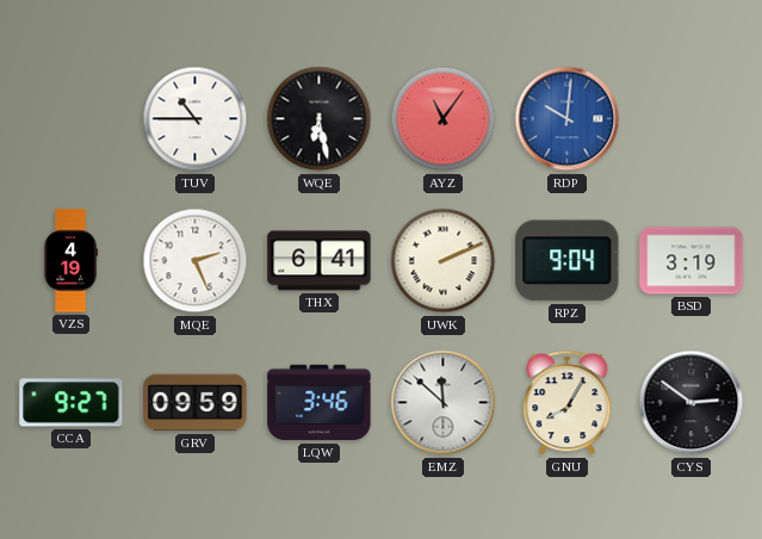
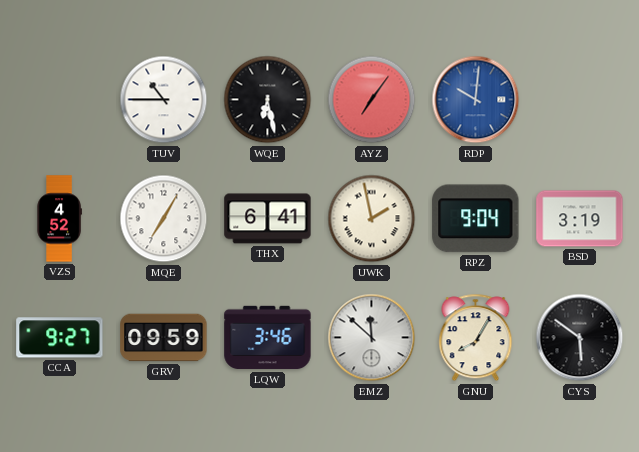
AYZ: 11:06 -> 7:06
VZS: 4:19 -> 4:52
MQE: 2:26 -> 7:05
UWK: 2:11 -> 1:58
CYS: 2:51 -> 5:51
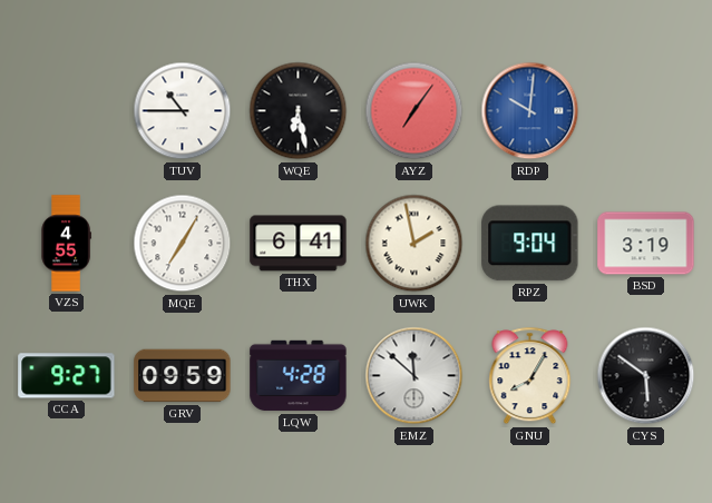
VZS: 4:52 -> 4:55
LQW: 3:46 -> 4:28
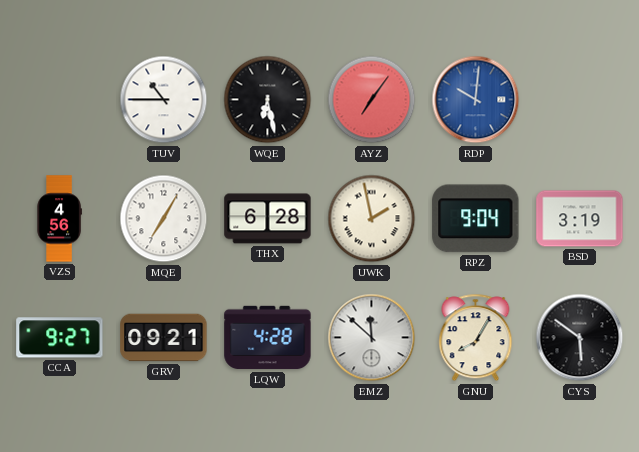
VZS: 4:55 -> 4:56
THX: 6:41 -> 6:28
GRV: 09:59 -> 09:21
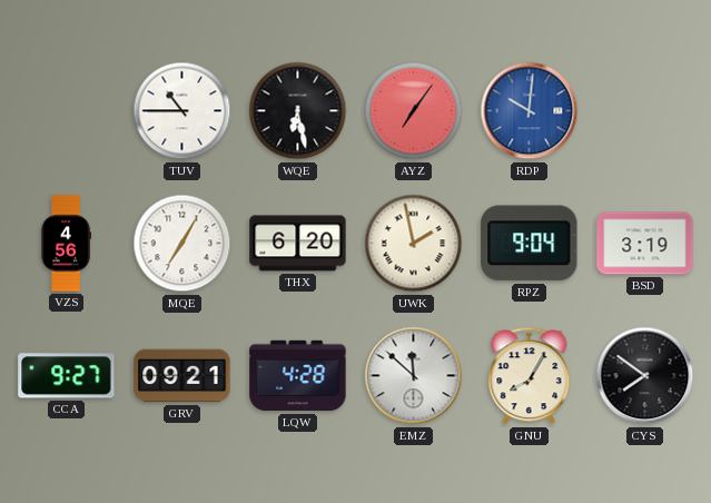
THX: 6:28 -> 6:20
CYS: 5:51 -> 7:51
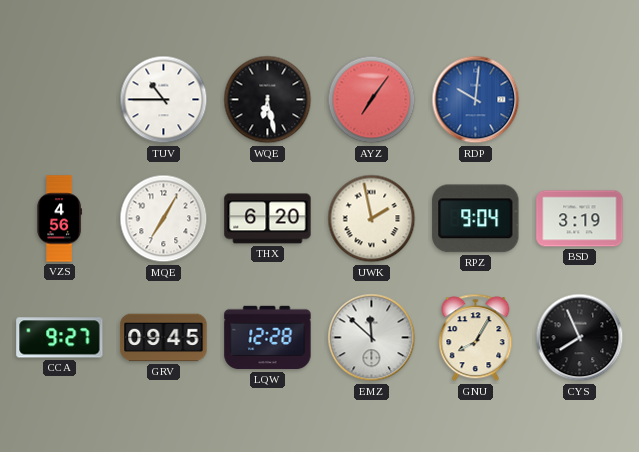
GRV: 09:21 -> 09:45
LQW: 4:28 -> 12:28
CYS: 7:51 -> 7:56
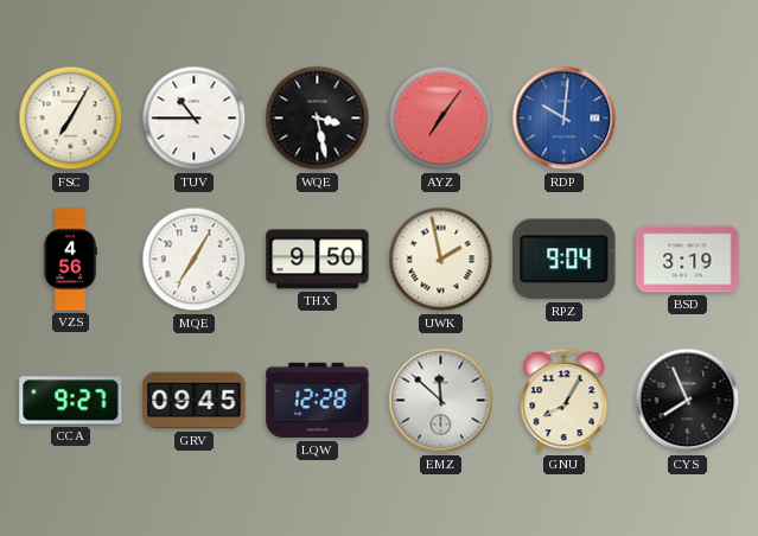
FSC: none -> 7:05
WQE: 6:28 -> 3:28
THX: 6:20 -> 9:50
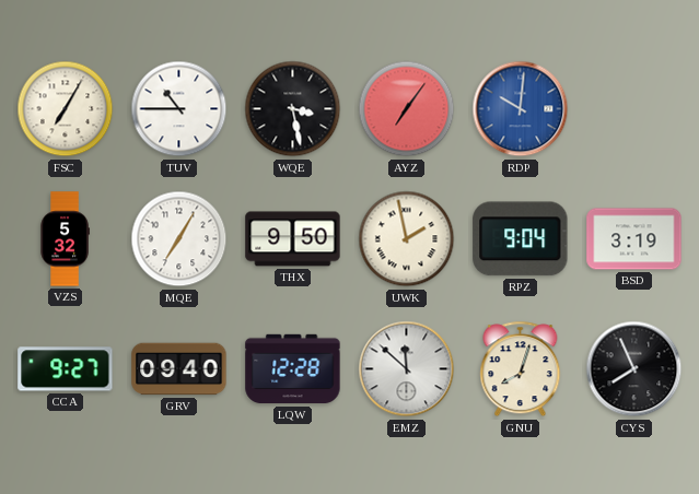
VZS: 4:56 -> 5:32
GRV: 09:45 -> 09:40
GNU: 8:05 -> 8:03
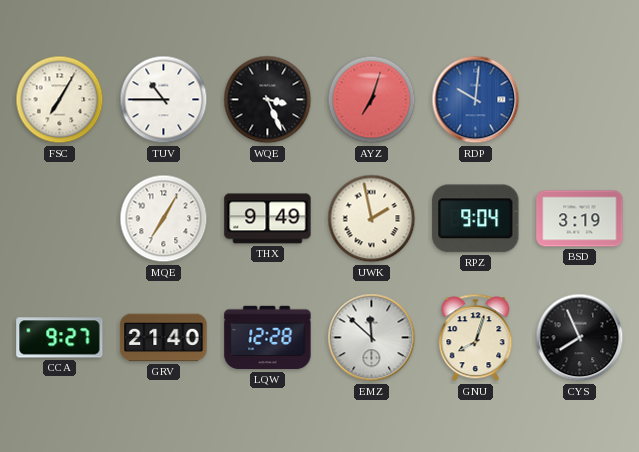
WQE: 3:28 -> 3:26
AYZ: 7:06 -> 7:03
VZS: 5:32 -> none
THX: 9:50 -> 9:49
GRV: 09:40 -> 21:40
